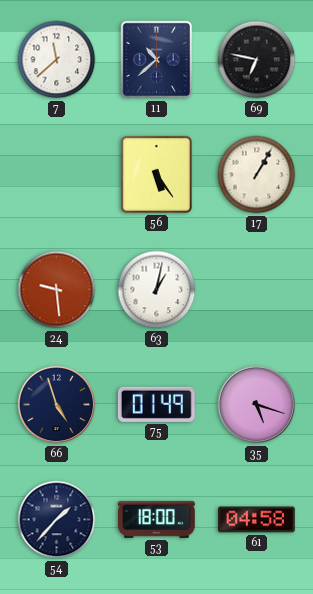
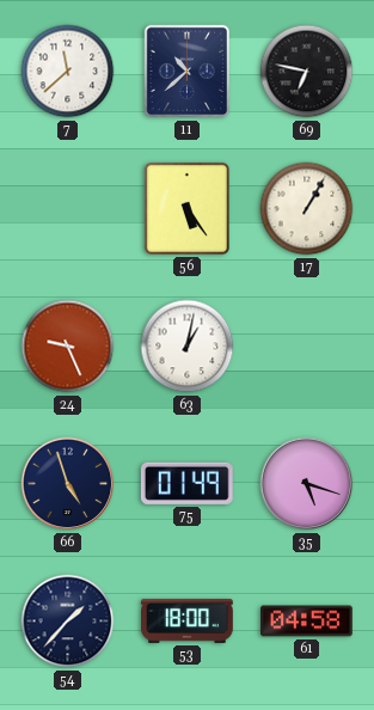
24: 9:29 -> 9:26
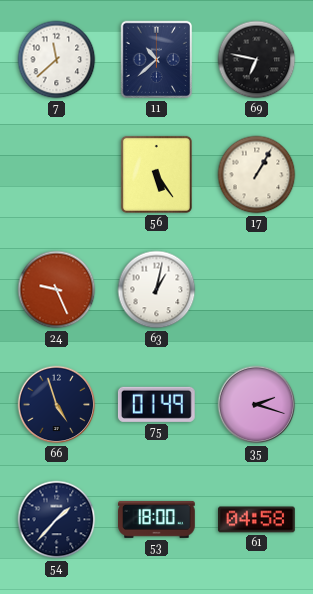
35: 5:18 -> 2:18
